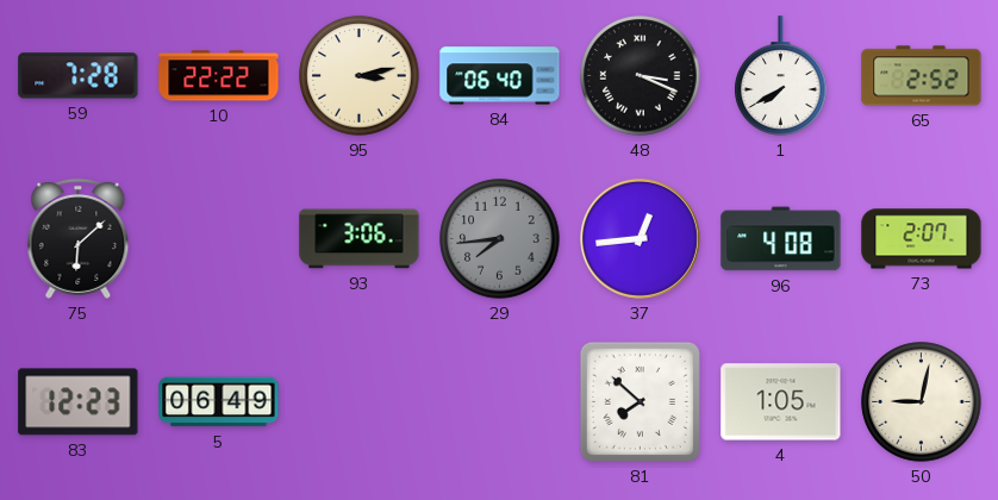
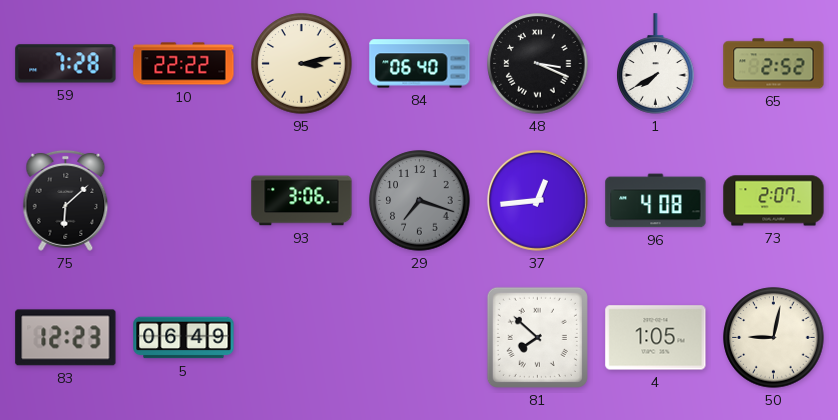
29: 7:44 -> 7:18
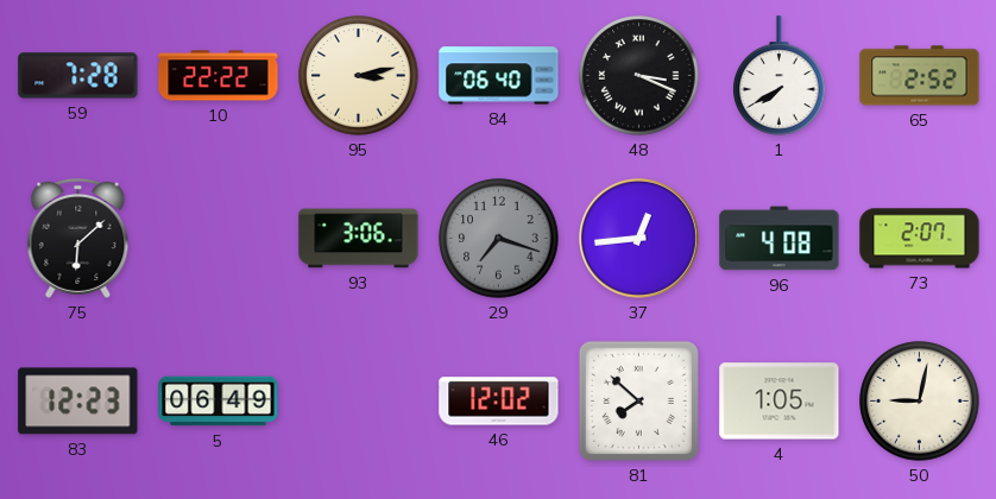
46: none -> 12:02
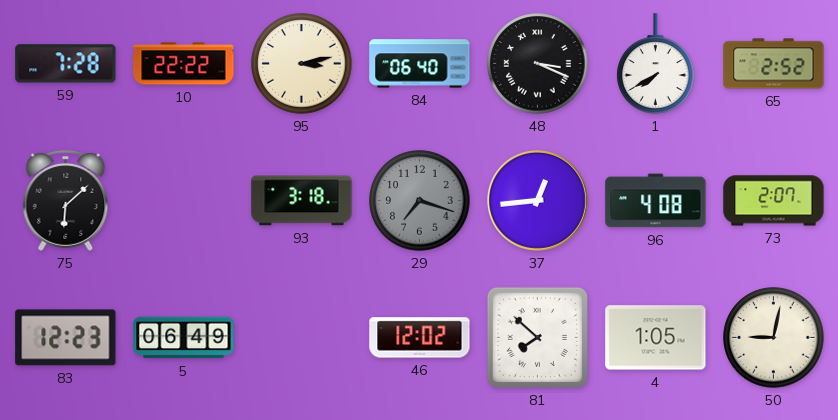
93: 3:06 -> 3:18
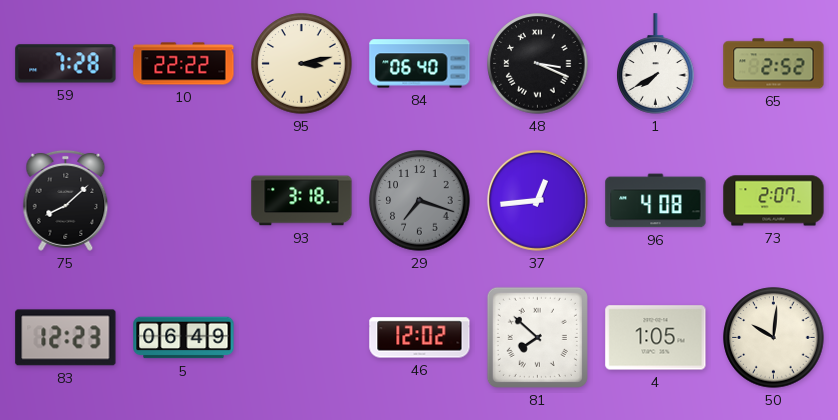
75: 6:08 -> 8:08
50: 9:02 -> 10:01
